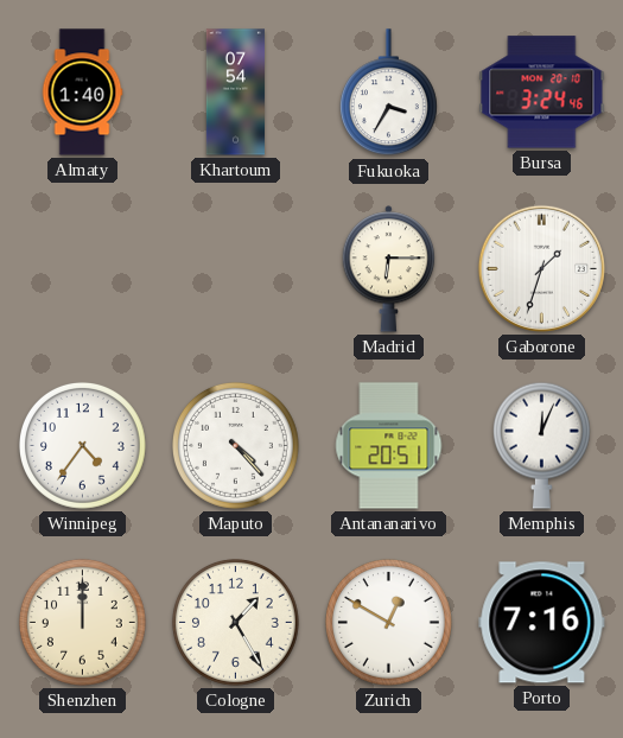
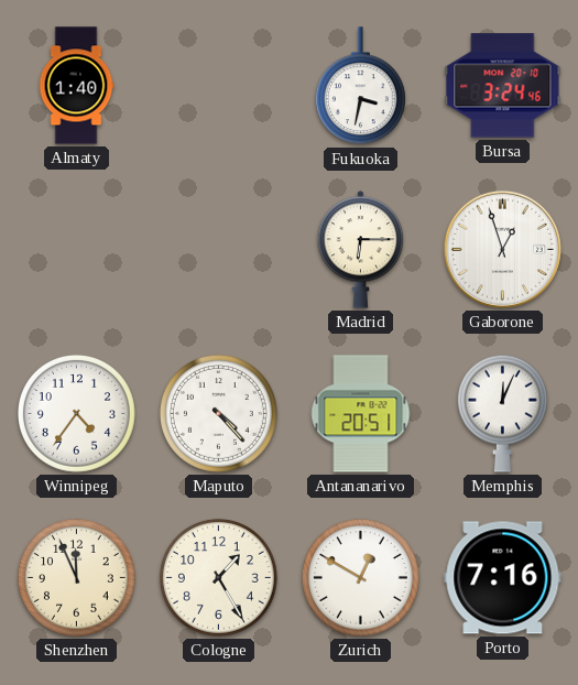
Khartoum: 07:54 -> none
Fukuoka: 3:35 -> 3:32
Gaborone: 1:33 -> 12:57
Shenzhen: 12:00 -> 11:56
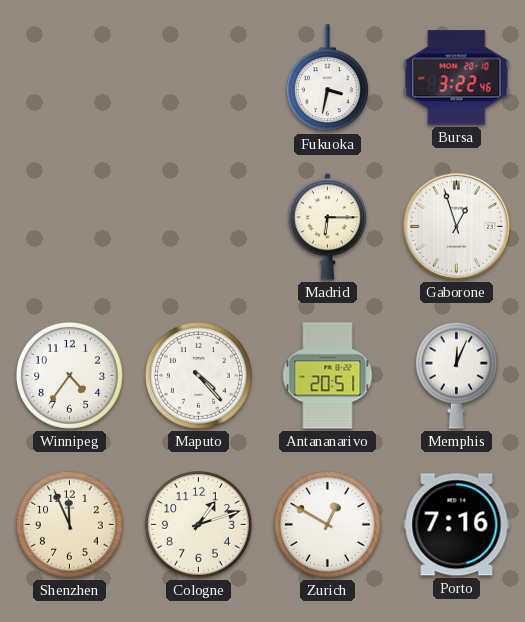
Almaty: 1:40 -> none
Bursa: 3:24 -> 3:22
Cologne: 1:25 -> 1:12
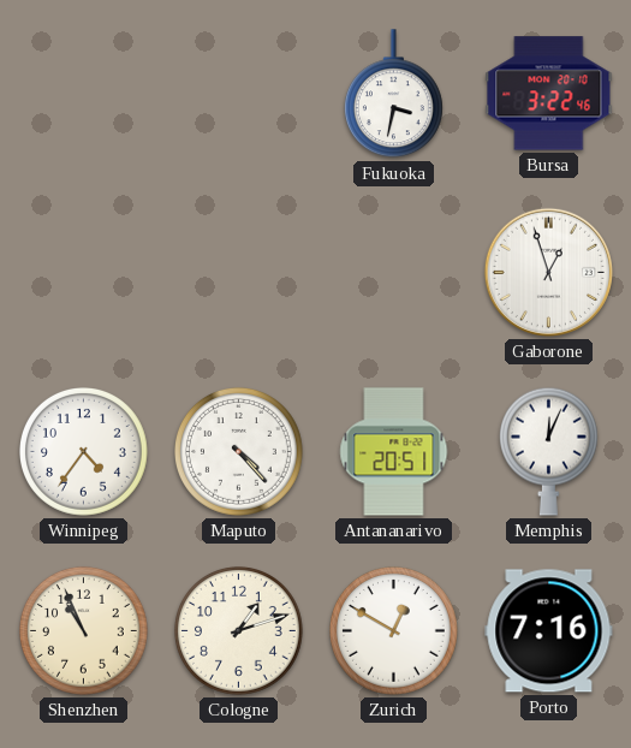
Madrid: 6:15 -> none
Shenzhen: 11:56 -> 10:56
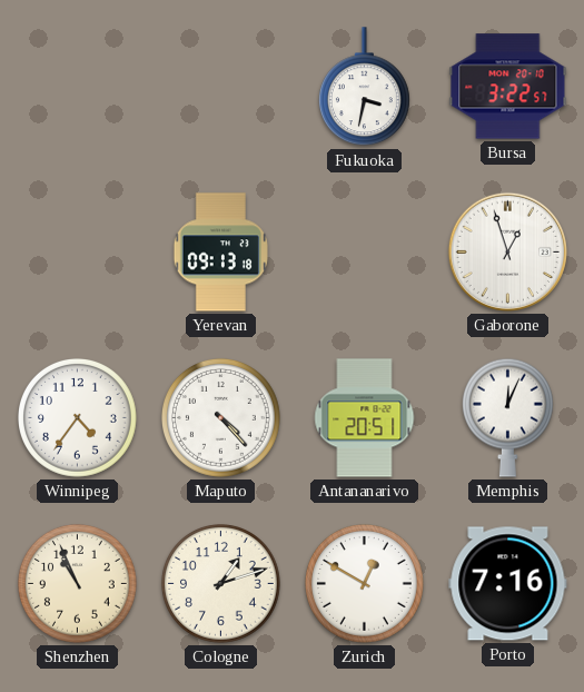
Bursa: 3:22:46 -> 3:22:57
Yerevan: none -> 09:13
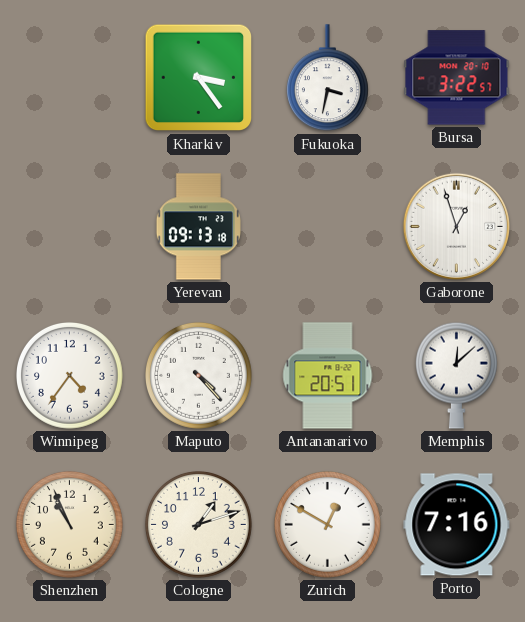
Kharkiv: none -> 3:24
Memphis: 12:04 -> 12:08
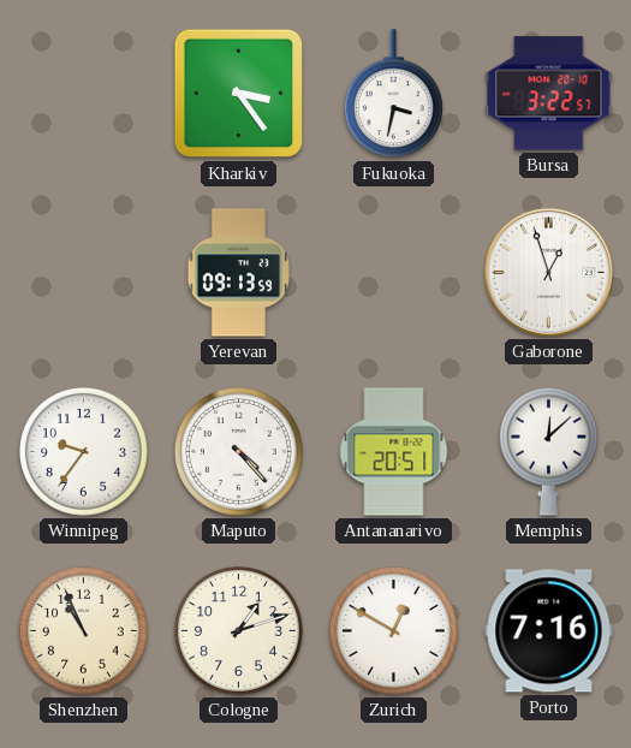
Yerevan: 09:13:18 -> 09:13:59
Winnipeg: 4:36 -> 9:36
